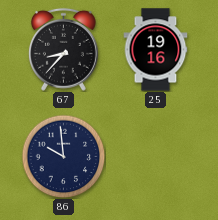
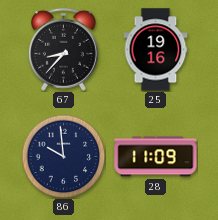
28: none -> 11:09
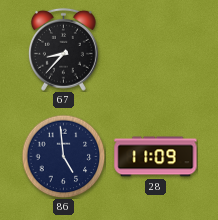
25: 19:16 -> none
86: 9:59 -> 4:59
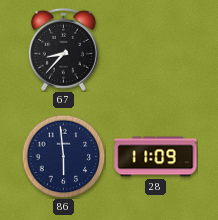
86: 4:59 -> 5:59
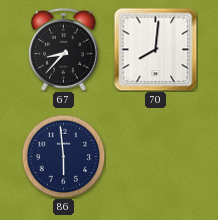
70: none -> 8:01
28: 11:09 -> none
